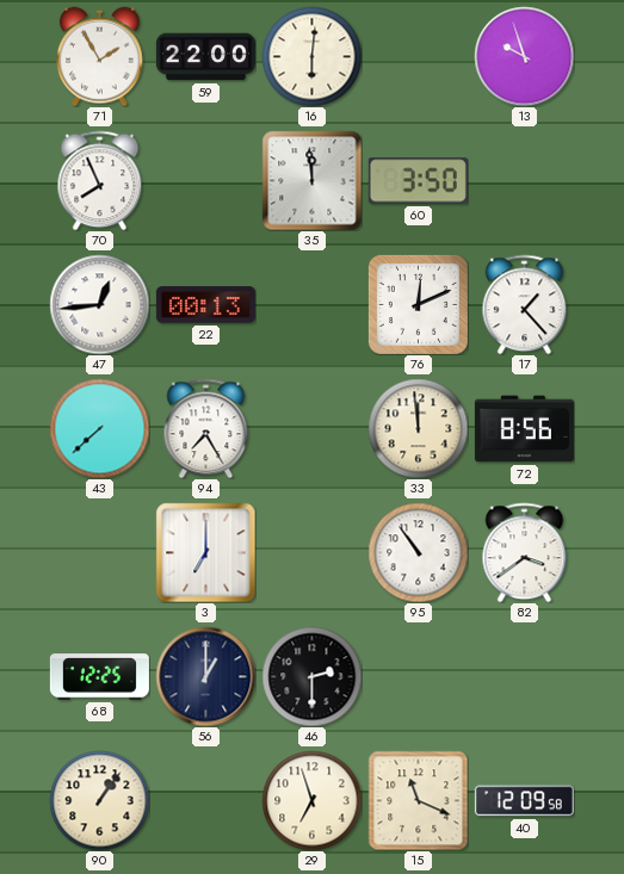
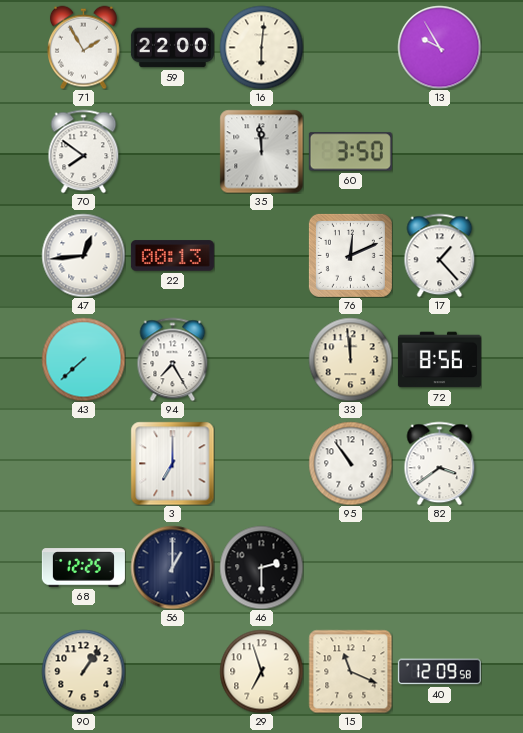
13: 9:57 -> 9:55
70: 7:56 -> 7:51
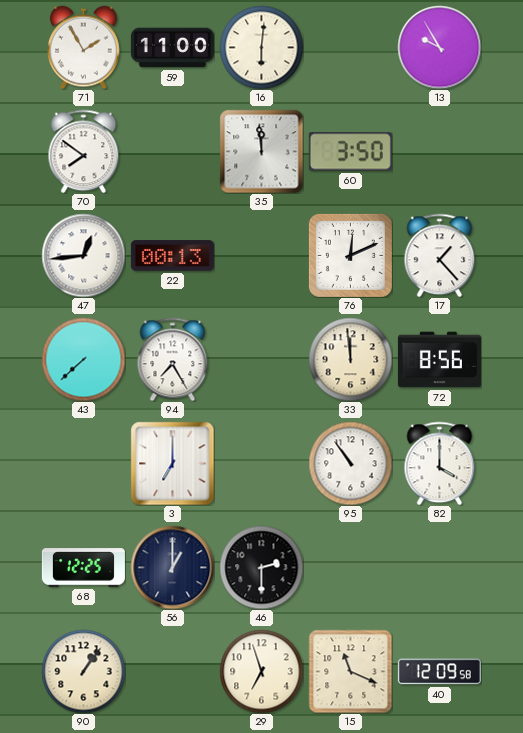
59: 22:00 -> 11:00
82: 3:39 -> 4:00
